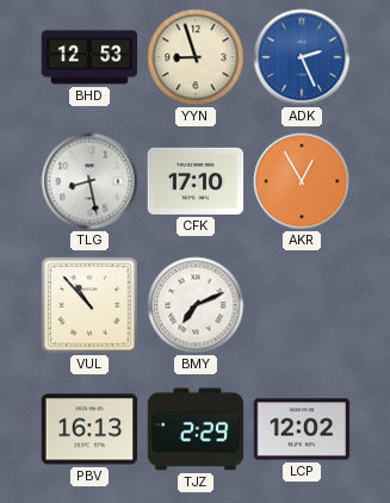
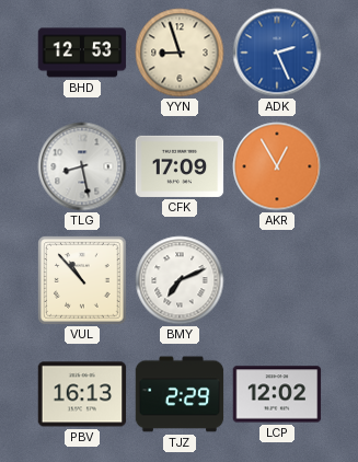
CFK: 17:10 -> 17:09
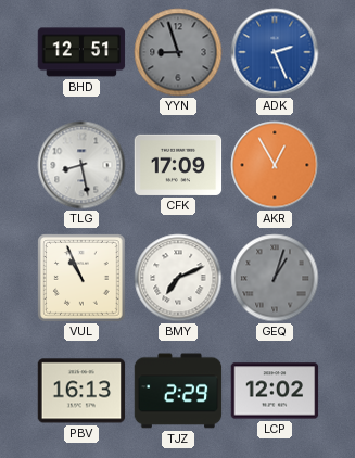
BHD: 12:53 -> 12:51
YYN dial: cream -> grey
VUL: 10:53 -> 10:56
GEQ: none -> 1:03
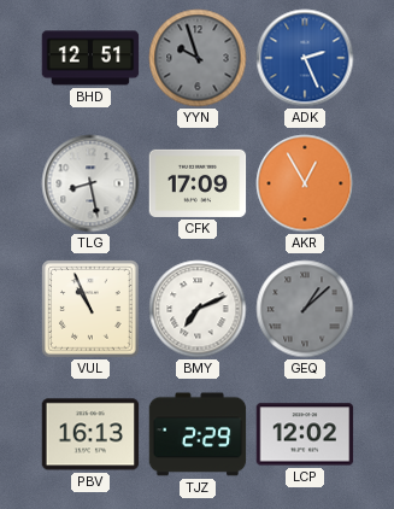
YYN: 8:57 -> 9:57
GEQ: 1:03 -> 1:08
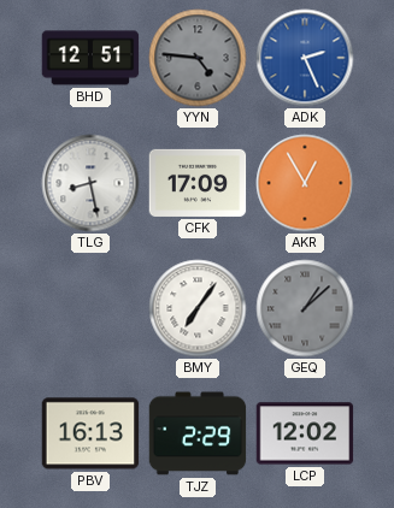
YYN: 9:57 -> 4:46
VUL: 10:56 -> none
BMY: 7:11 -> 7:06
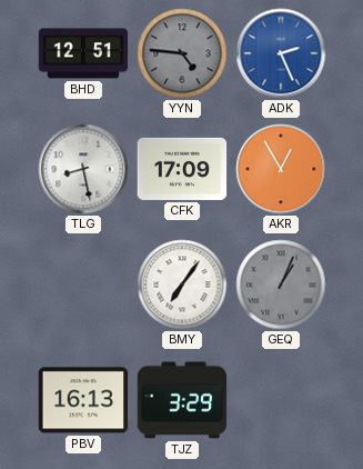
GEQ: 1:08 -> 1:04
TJZ: 2:29 -> 3:29
LCP: 12:02 -> none
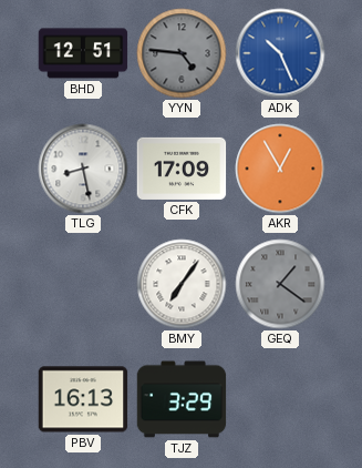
ADK: 2:26 -> 10:26
GEQ: 1:04 -> 1:21
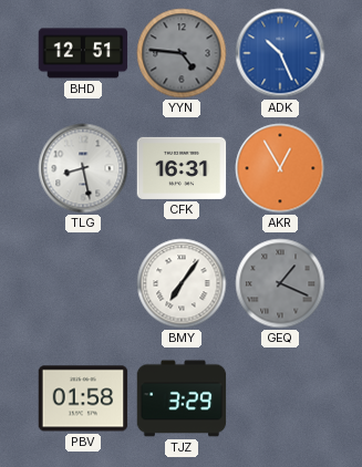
CFK: 17:09 -> 16:31
GEQ: 1:21 -> 1:19
PBV: 16:13 -> 01:58
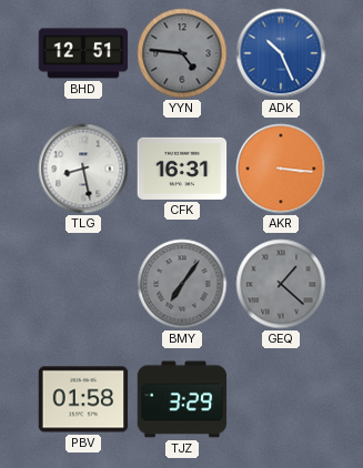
AKR: 12:55 -> 3:16
BMY dial: white -> grey
GEQ: 1:19 -> 1:22
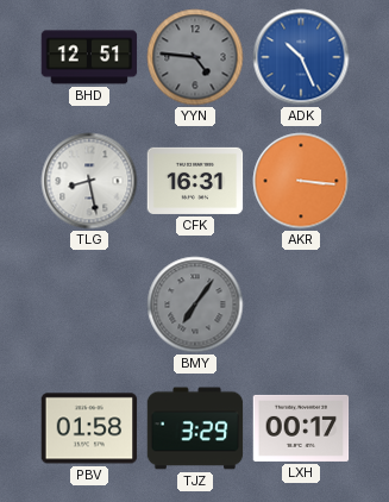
GEQ: 1:22 -> none
LXH: none -> 00:17
